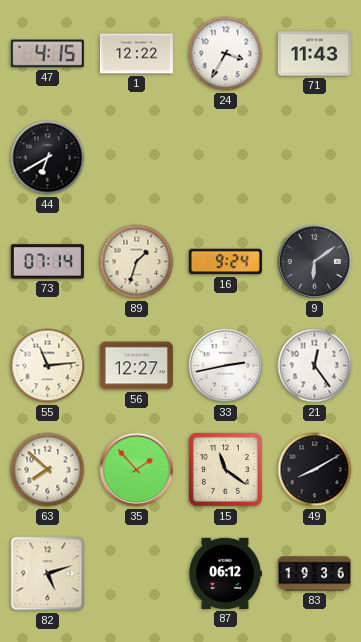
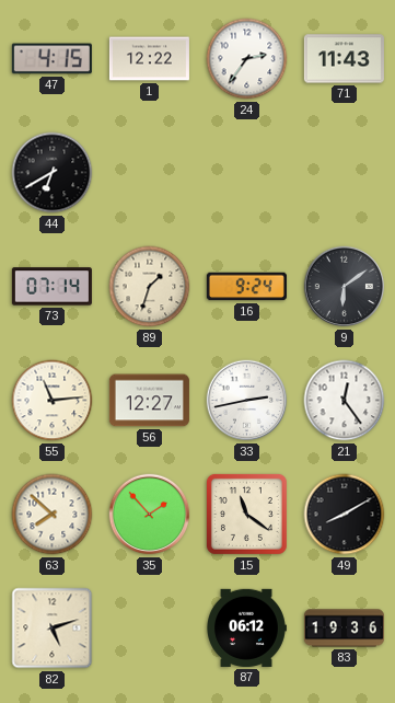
24: 3:35 -> 2:36
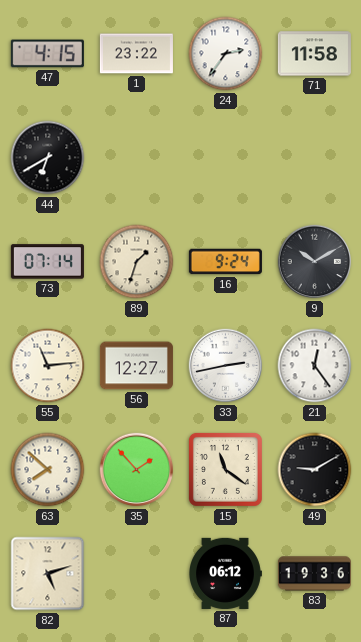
1: 12:22 -> 23:22
71: 11:43 -> 11:58
9: 6:09 -> 10:10
49: 8:10 -> 9:10
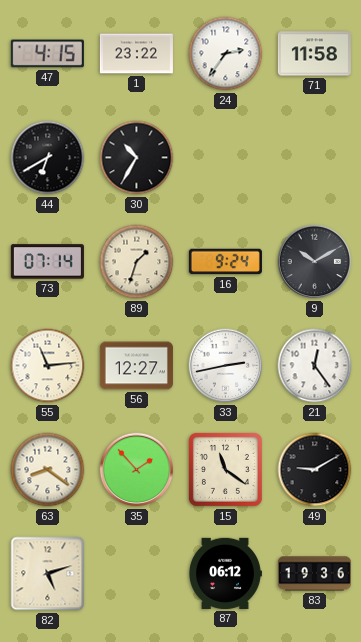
30: none -> 10:35
63: 7:52 -> 8:21
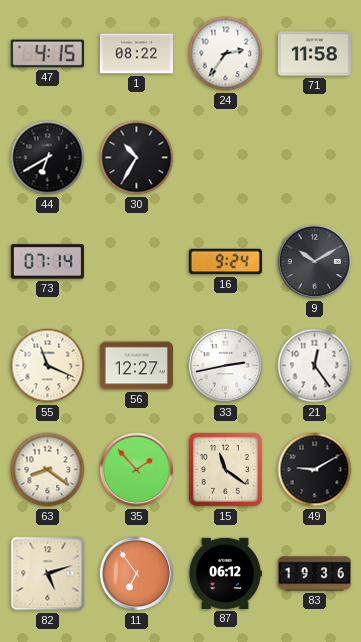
1: 23:22 -> 08:22
89: 1:33 -> none
55: 11:14 -> 11:19
11: none -> 6:54
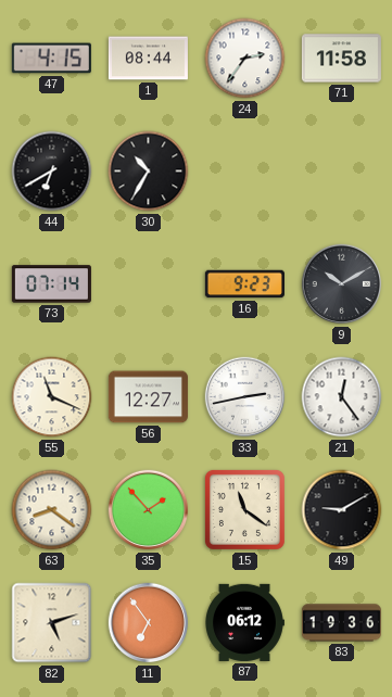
1: 08:22 -> 08:44
16: 9:24 -> 9:23
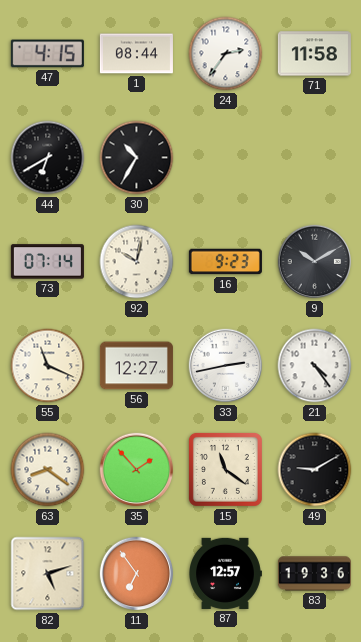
92: none -> 10:02
21: 12:24 -> 4:24
87: 06:12 -> 12:57
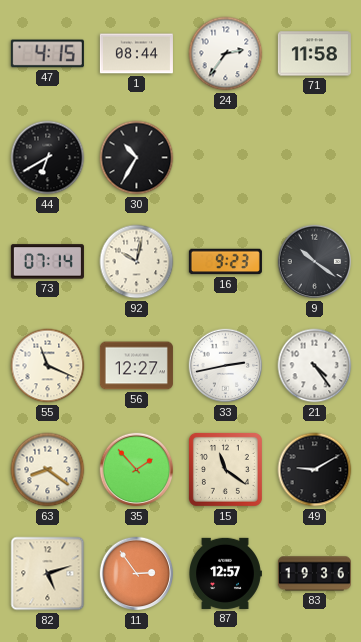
9: 10:10 -> 10:21
11: 6:54 -> 2:54
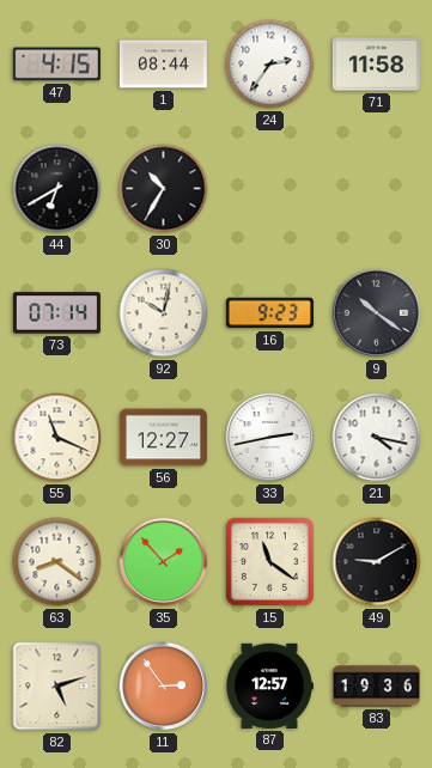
21: 4:24 -> 4:17
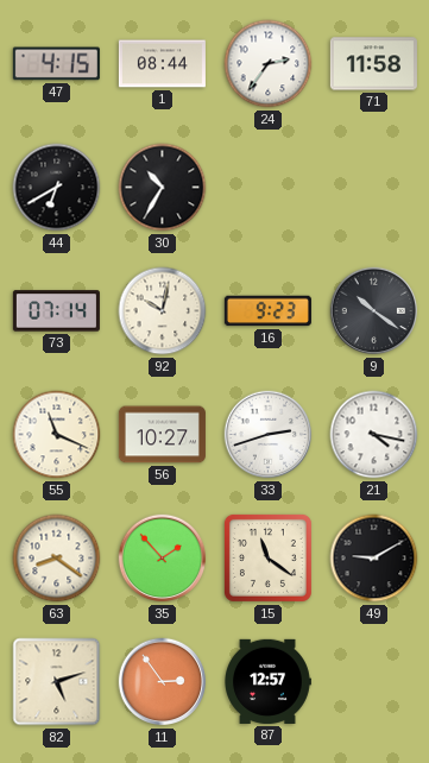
56: 12:27 -> 10:27
33: 2:43 -> 2:42
83: 19:36 -> none
